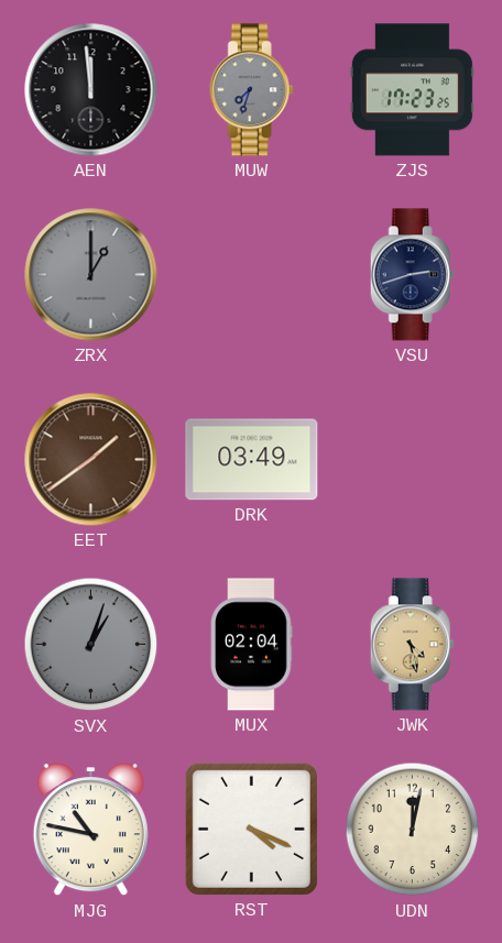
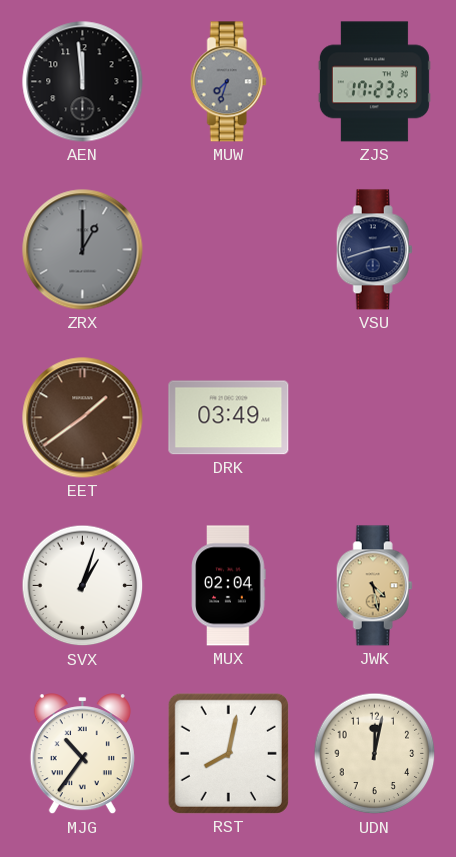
SVX dial: grey -> white
MJG: 10:47 -> 10:36
RST: 4:19 -> 8:02
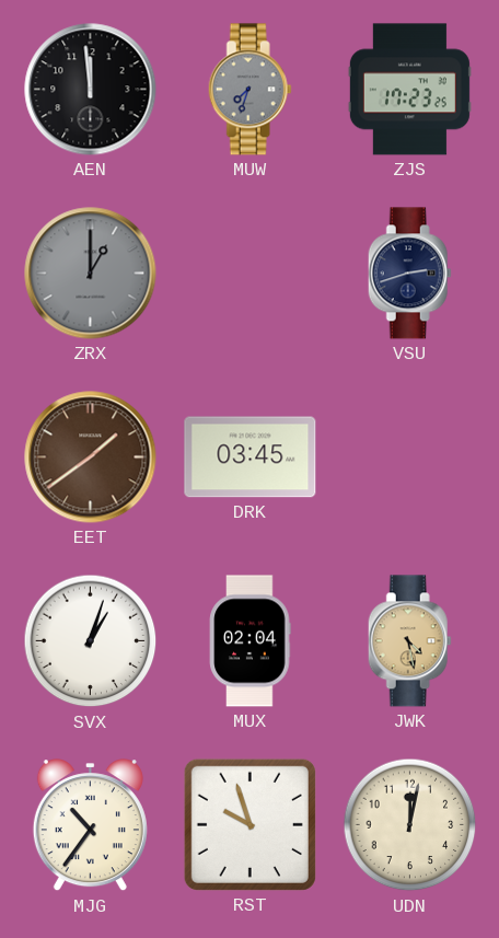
DRK: 03:49 -> 03:45
RST: 8:02 -> 9:57
